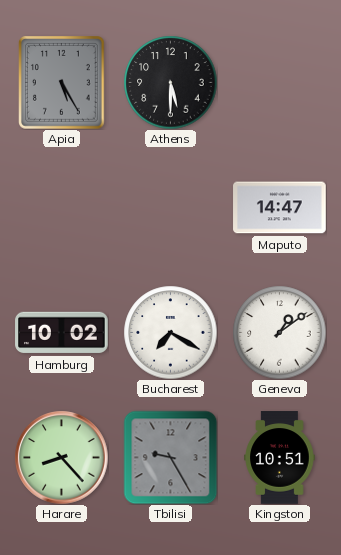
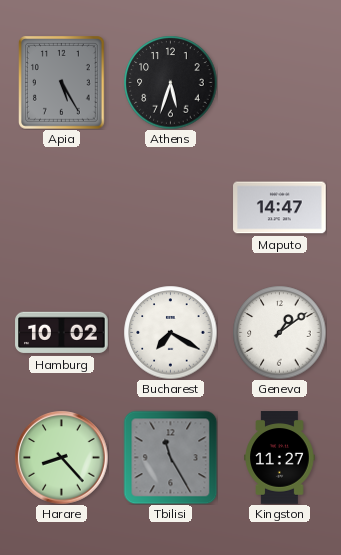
Athens: 5:30 -> 5:33
Tbilisi: 9:25 -> 11:25
Kingston: 10:51 -> 11:27
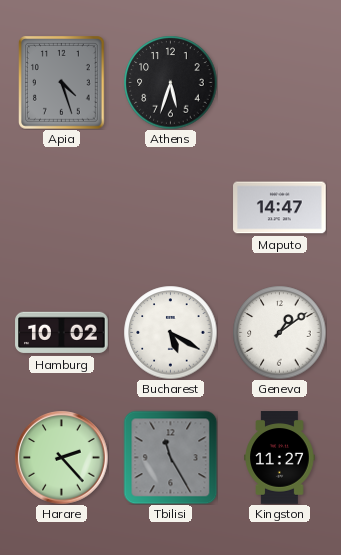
Apia: 5:25 -> 4:27
Bucharest: 7:20 -> 5:20
Harare: 8:23 -> 2:23
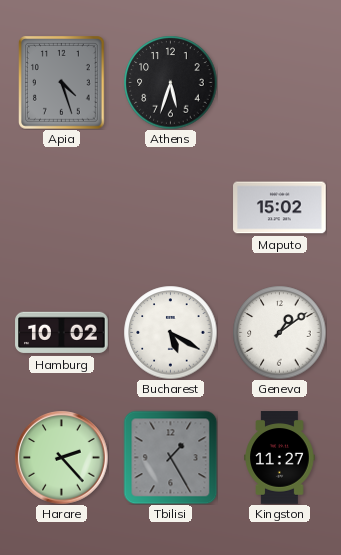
Maputo: 14:47 -> 15:02
Tbilisi: 11:25 -> 1:25
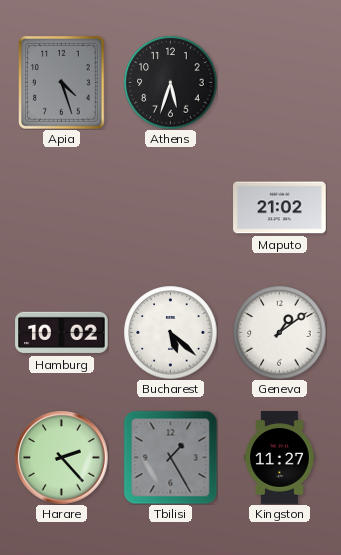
Maputo: 15:02 -> 21:02
Bucharest: 5:20 -> 5:22
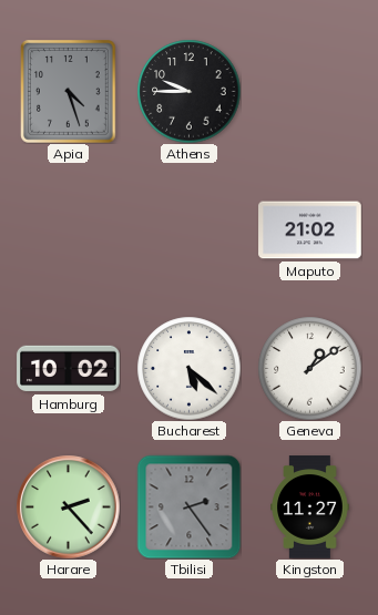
Athens: 5:33 -> 9:45
Tbilisi: 1:25 -> 2:24
